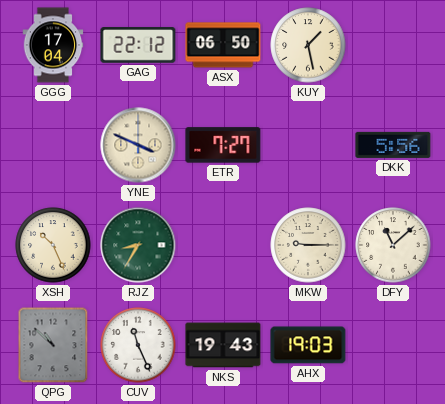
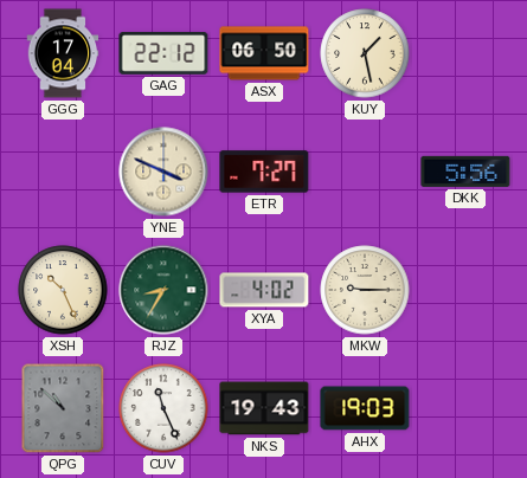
XYA: none -> 4:02
DFY: 11:08 -> none
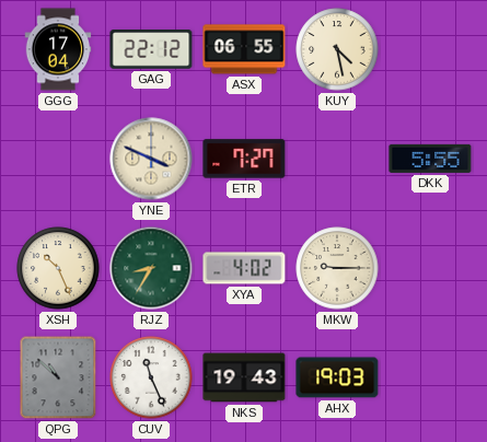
ASX: 06:50 -> 06:55
KUY: 1:28 -> 4:28
DKK: 5:56 -> 5:55
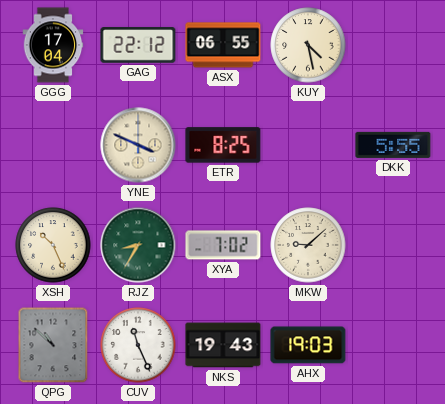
ETR: 7:27 -> 8:25
XYA: 4:02 -> 7:02
MKW: 9:15 -> 9:08
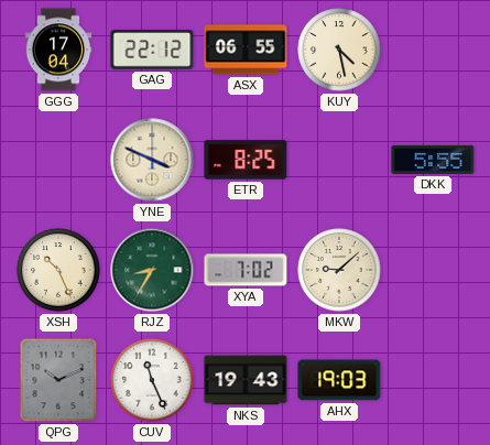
QPG: 10:52 -> 10:11
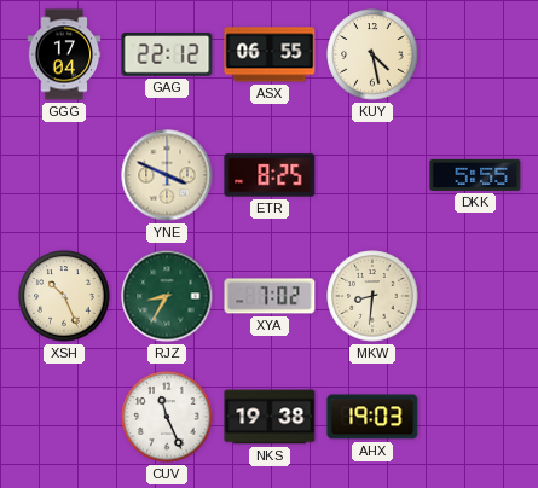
MKW: 9:08 -> 8:31
QPG: 10:11 -> none
NKS: 19:43 -> 19:38
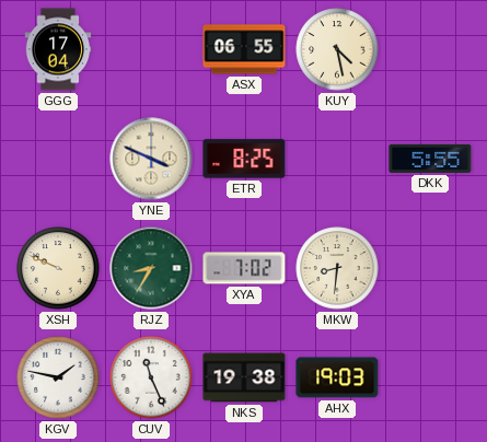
GAG: 22:12 -> none
XSH: 10:26 -> 9:49
KGV: none -> 1:47
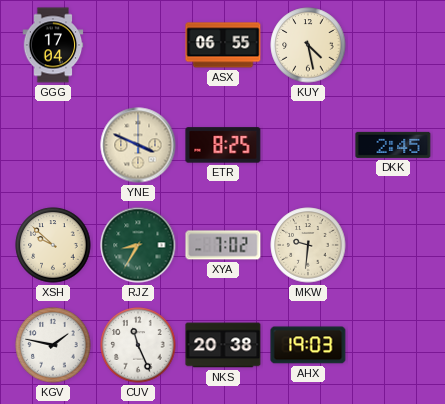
DKK: 5:55 -> 2:45
XSH: 9:49 -> 9:52
MKW: 8:31 -> 9:31
NKS: 19:38 -> 20:38
